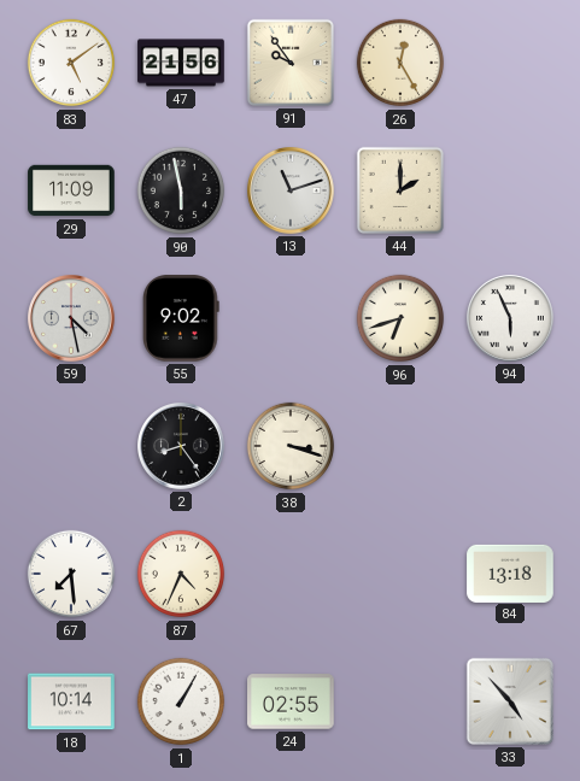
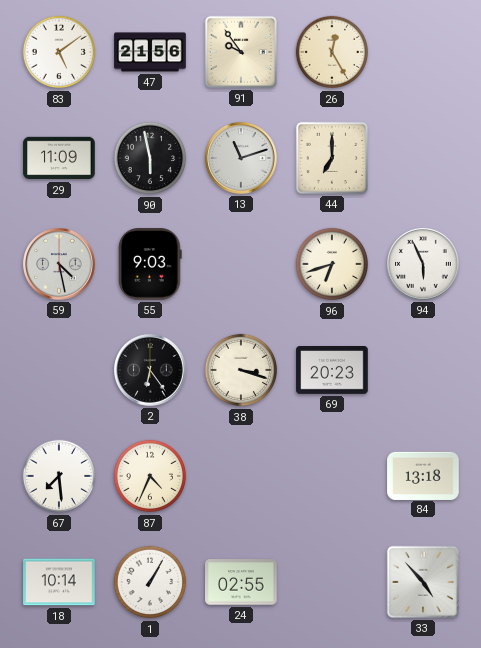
44: 2:00 -> 7:00
55: 9:02 -> 9:03
2: 8:24 -> 6:24
69: none -> 20:23
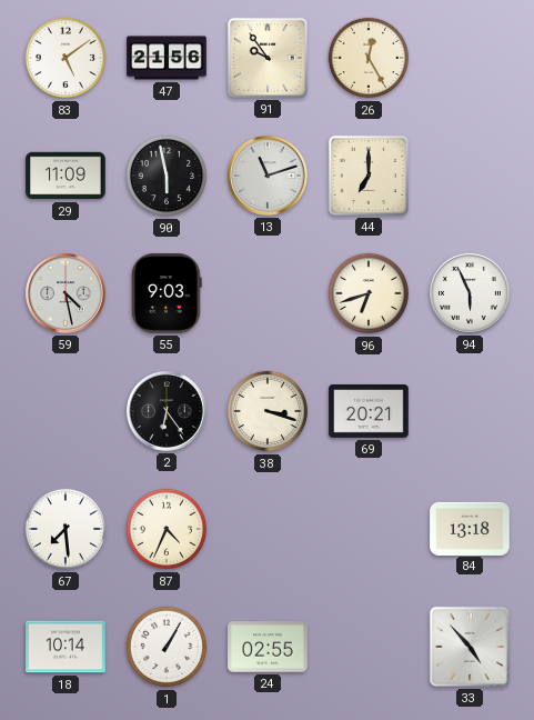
69: 20:23 -> 20:21
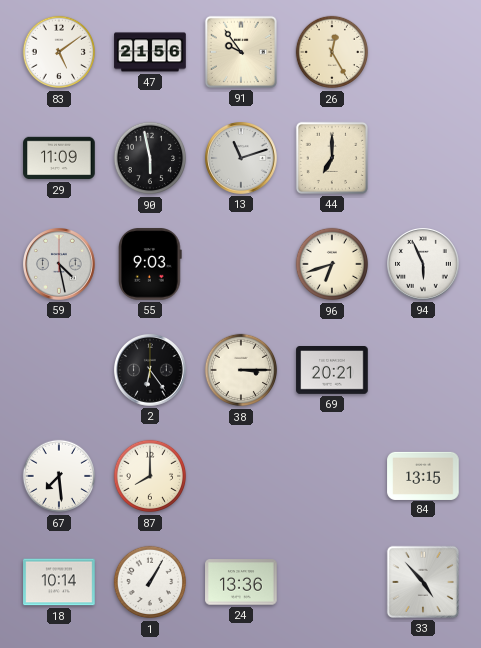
38: 3:18 -> 3:15
87: 4:34 -> 8:00
84: 13:18 -> 13:15
24: 02:55 -> 13:36
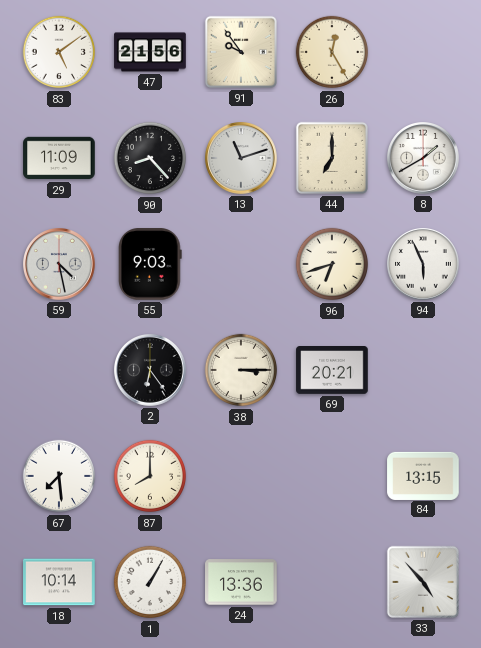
90: 5:58 -> 8:23
8: none -> 1:40
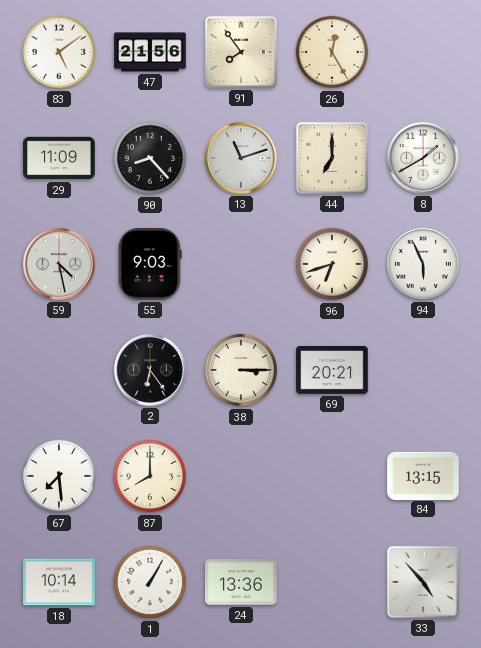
91: 9:54 -> 7:54
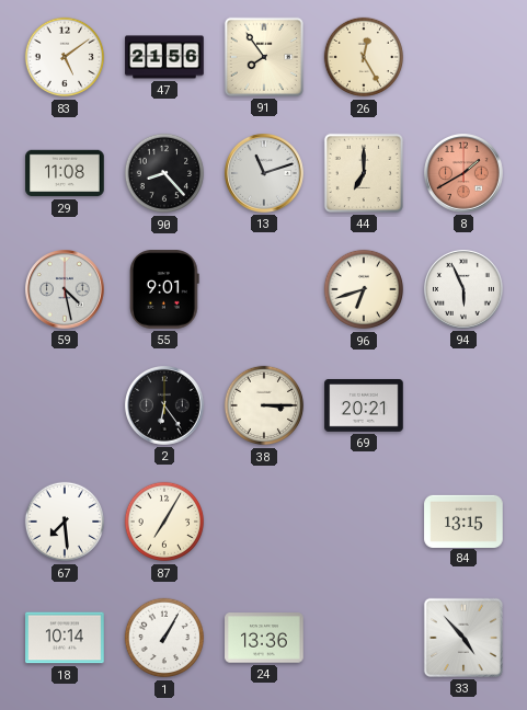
29: 11:09 -> 11:08
8 dial: white -> salmon
55: 9:03 -> 9:01
87: 8:00 -> 7:05
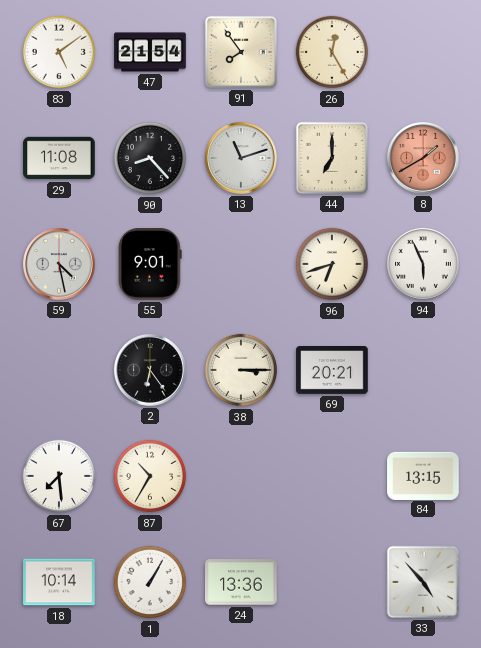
47: 21:56 -> 21:54
87: 7:05 -> 10:35
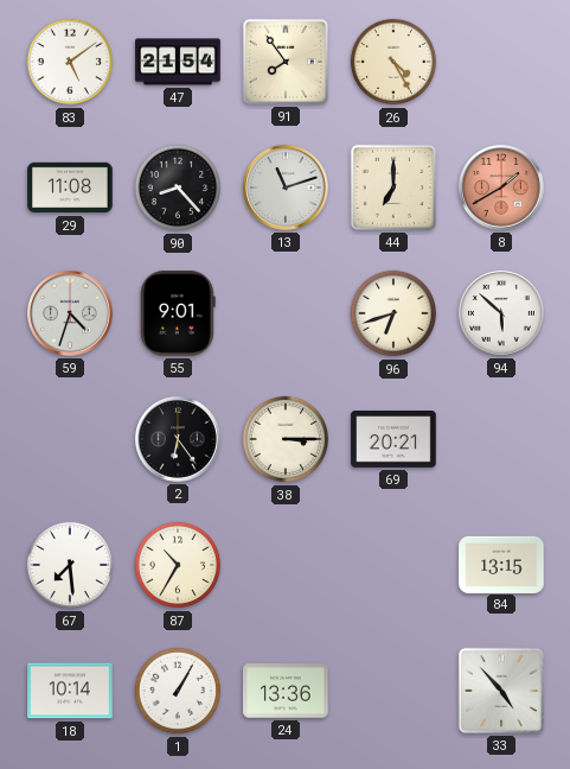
26: 12:25 -> 4:25
59: 4:28 -> 4:33
94: 5:56 -> 5:52
